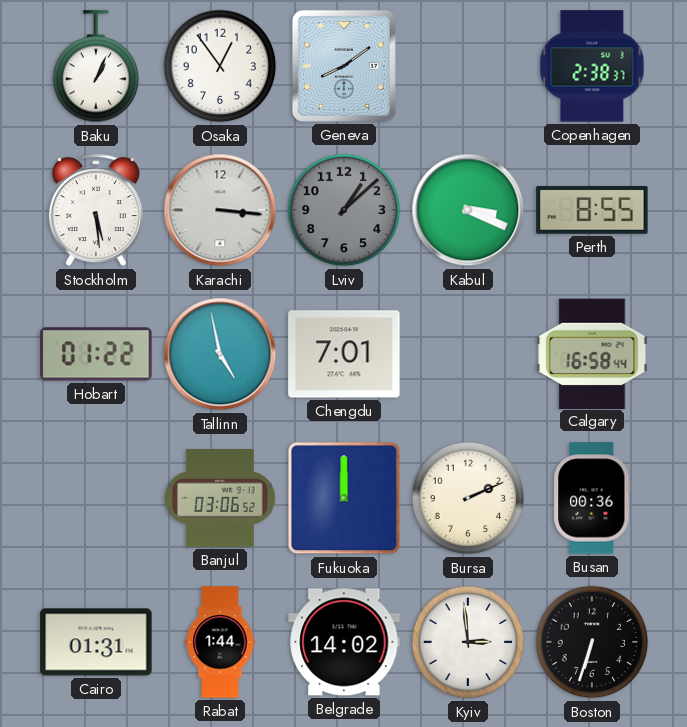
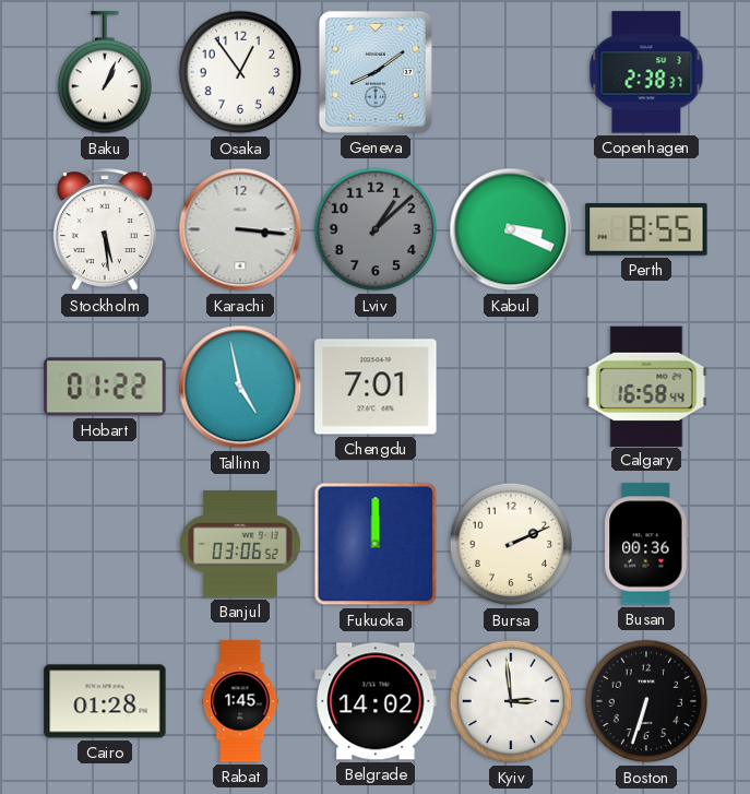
Cairo: 01:31 -> 01:28
Rabat: 1:44 -> 1:45
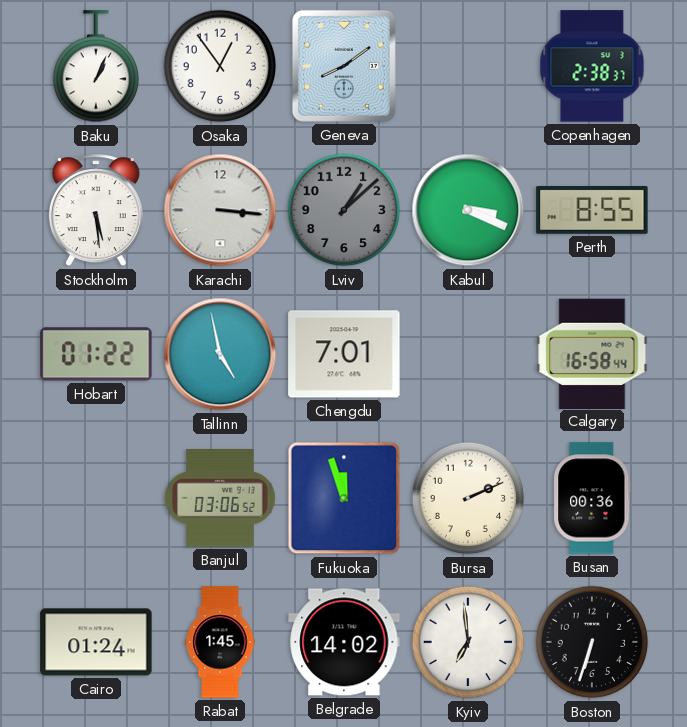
Fukuoka: 12:00 -> 11:57
Cairo: 01:28 -> 01:24
Kyiv: 2:59 -> 6:59
